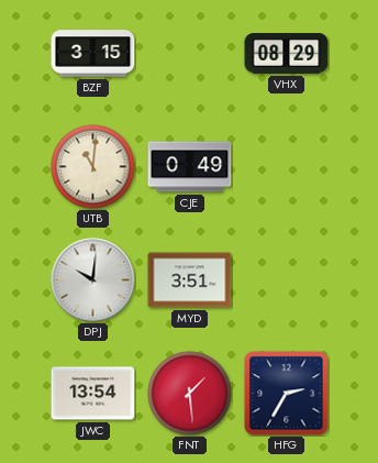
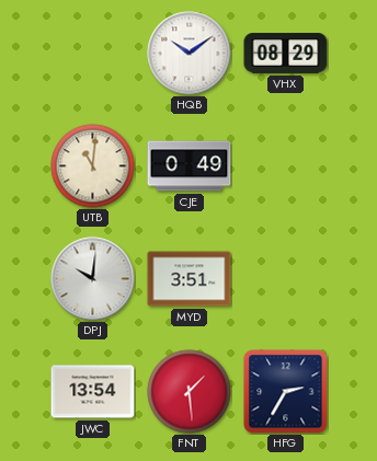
BZF: 3:15 -> none
HQB: none -> 10:09
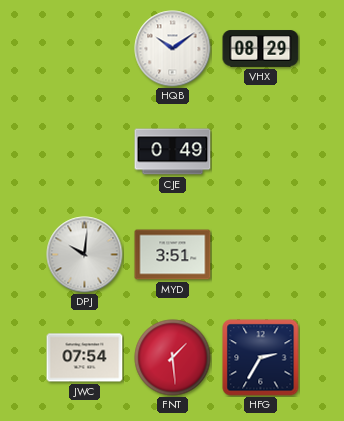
UTB: 11:01 -> none
JWC: 13:54 -> 07:54
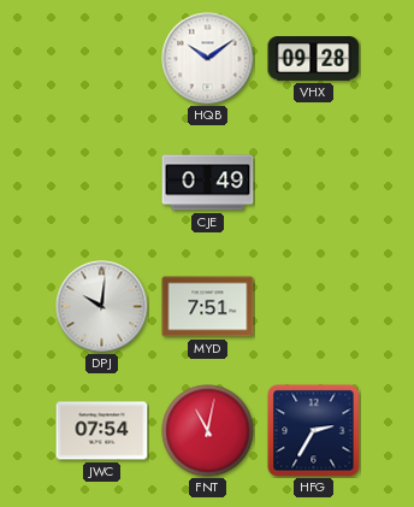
VHX: 08:29 -> 09:28
MYD: 3:51 -> 7:51
FNT: 1:29 -> 11:02
